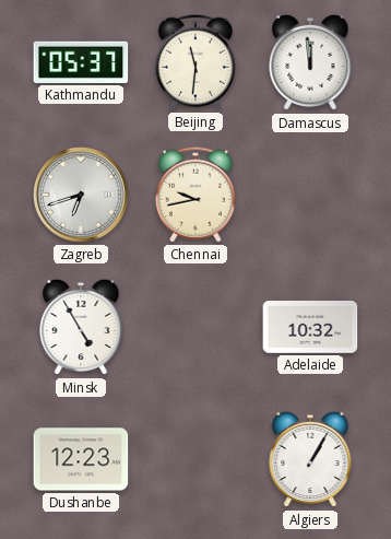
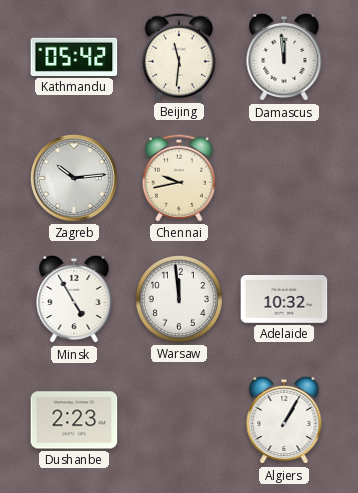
Kathmandu: 05:37 -> 05:42
Zagreb: 6:42 -> 10:14
Warsaw: none -> 11:59
Dushanbe: 12:23 -> 2:23
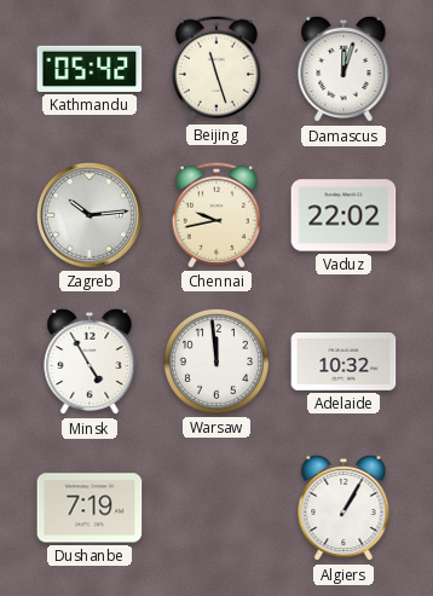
Beijing: 11:31 -> 11:27
Damascus: 11:59 -> 12:03
Vaduz: none -> 22:02
Dushanbe: 2:23 -> 7:19
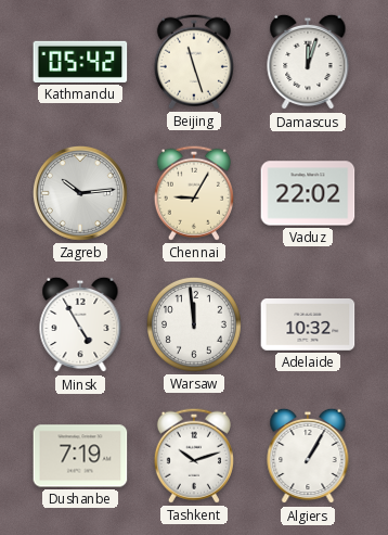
Chennai: 9:43 -> 9:05
Tashkent: none -> 10:12
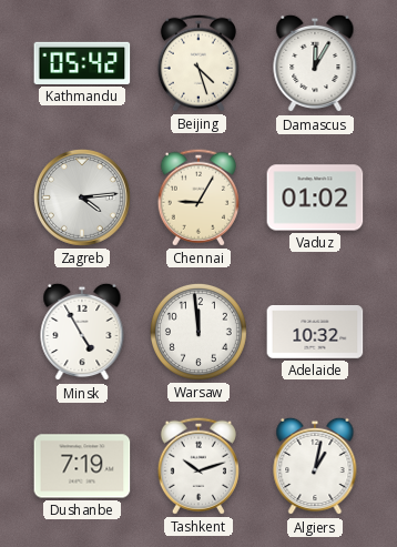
Beijing: 11:27 -> 4:27
Damascus: 12:03 -> 12:05
Zagreb: 10:14 -> 4:14
Vaduz: 22:02 -> 01:02
Algiers: 1:05 -> 1:02
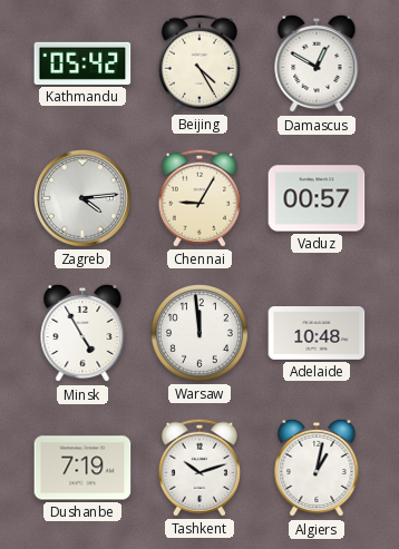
Beijing: 4:27 -> 4:25
Damascus: 12:05 -> 12:50
Vaduz: 01:02 -> 00:57
Adelaide: 10:32 -> 10:48
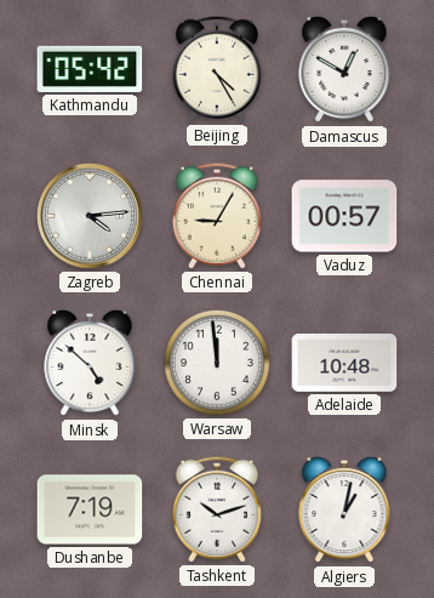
Minsk: 4:55 -> 4:52
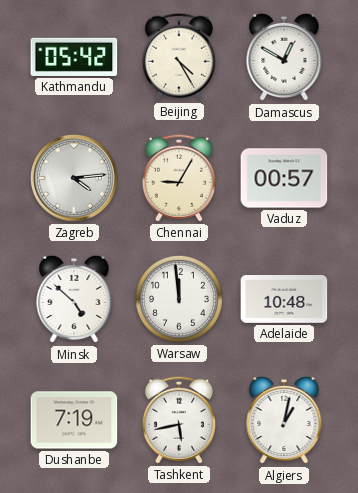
Tashkent: 10:12 -> 5:43
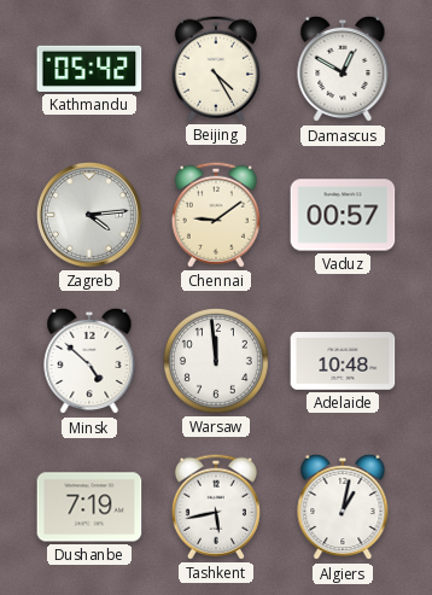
Chennai: 9:05 -> 9:09
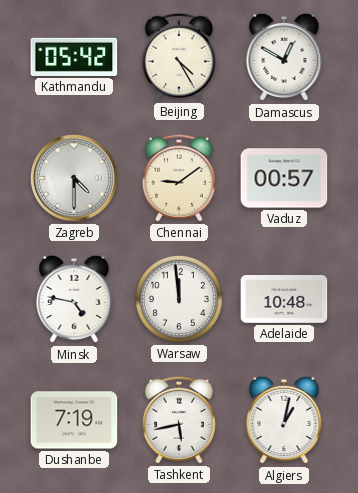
Zagreb: 4:14 -> 4:30
Minsk: 4:52 -> 4:47
